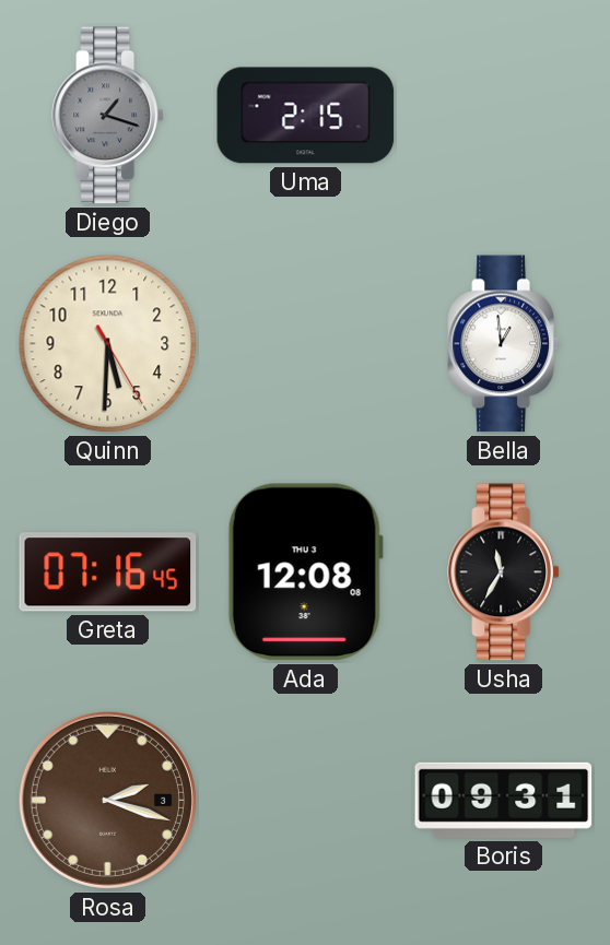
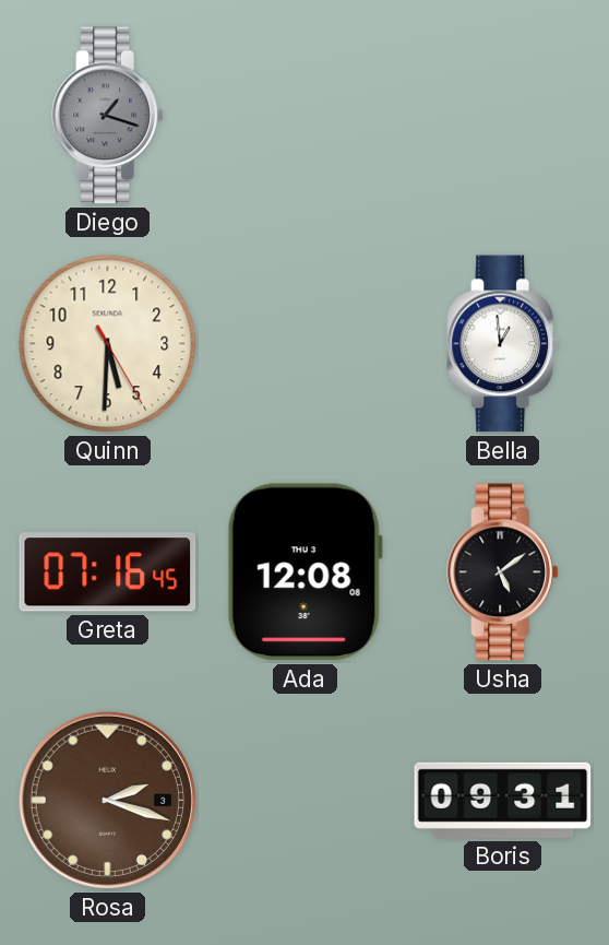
Uma: 2:15 -> none
Usha: 11:35 -> 5:09
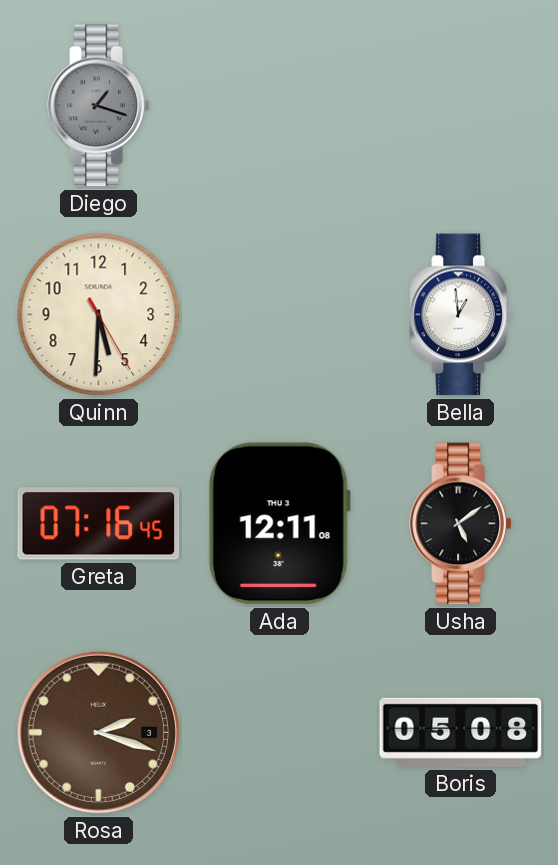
Ada: 12:08 -> 12:11
Boris: 09:31 -> 05:08
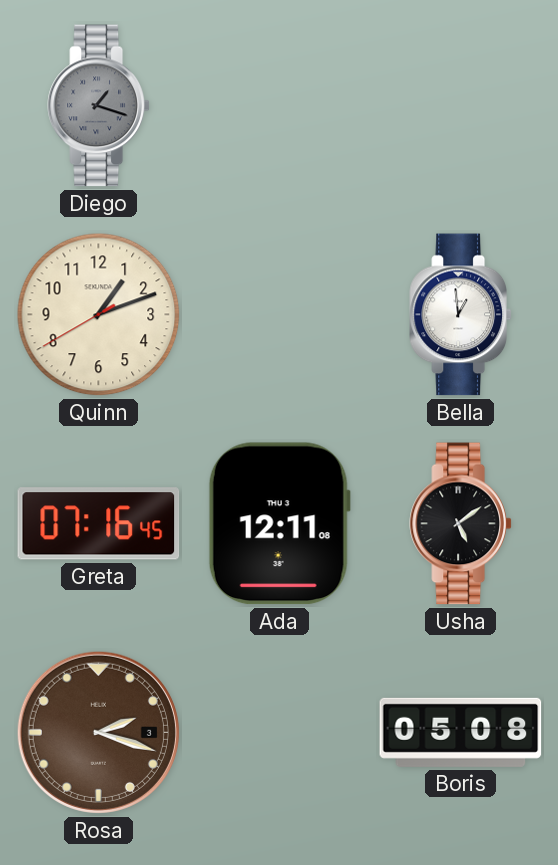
Quinn: 5:30 -> 1:11
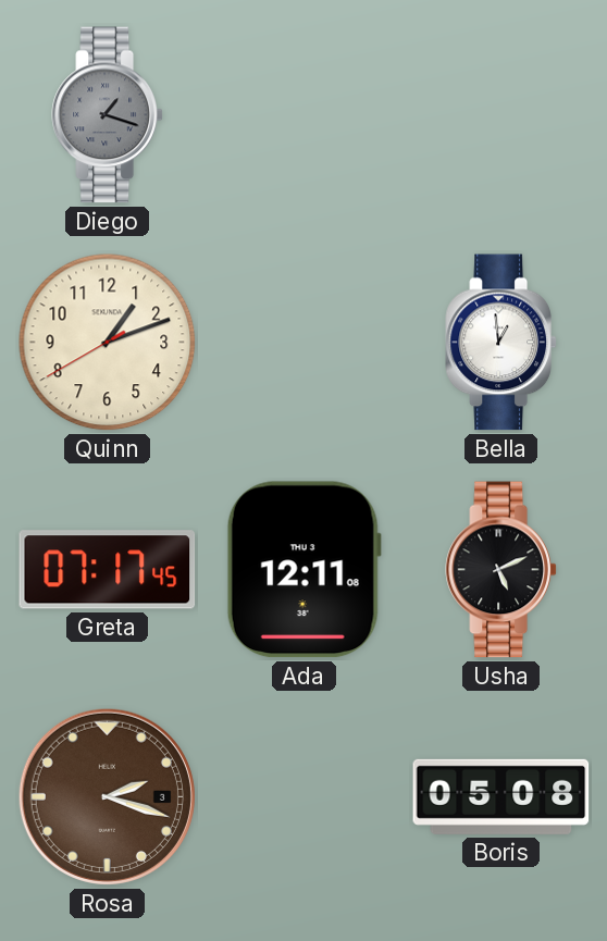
Greta: 07:16 -> 07:17
Usha: 5:09 -> 5:11
